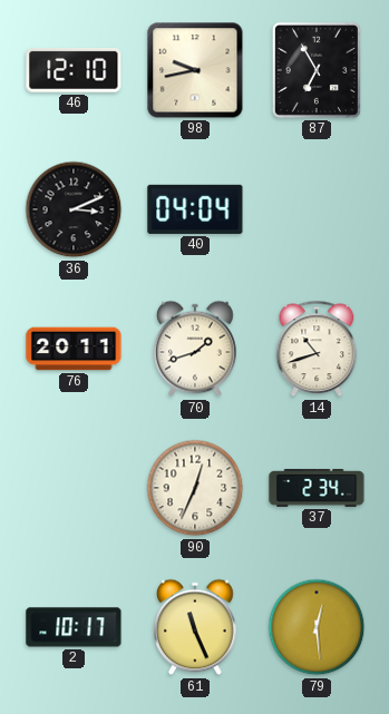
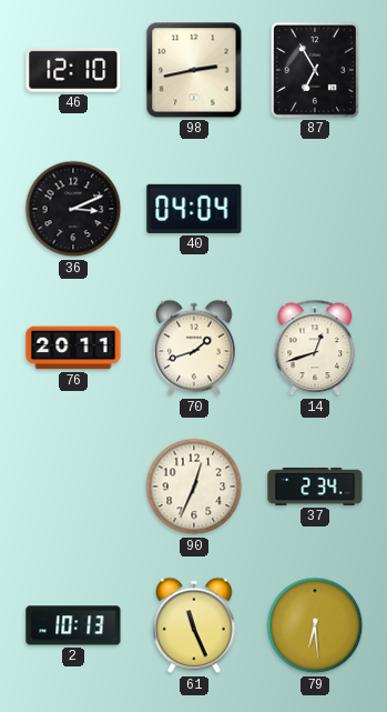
98: 9:43 -> 2:43
14: 10:42 -> 12:42
2: 10:17 -> 10:13
79: 12:29 -> 6:29
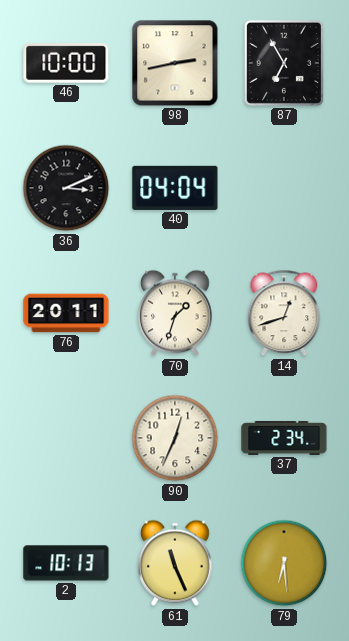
46: 12:10 -> 10:00
70: 1:42 -> 1:33
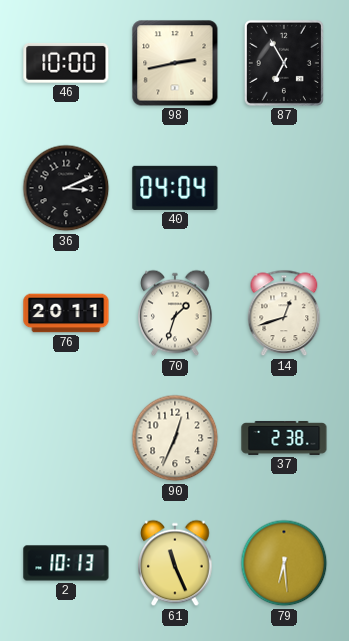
37: 2:34 -> 2:38
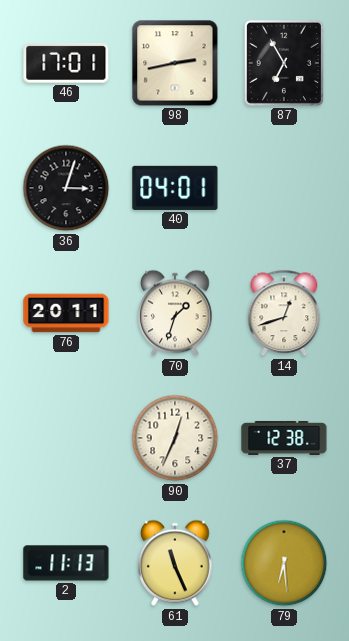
46: 10:00 -> 17:01
36: 3:11 -> 3:03
40: 04:04 -> 04:01
37: 2:38 -> 12:38
2: 10:13 -> 11:13
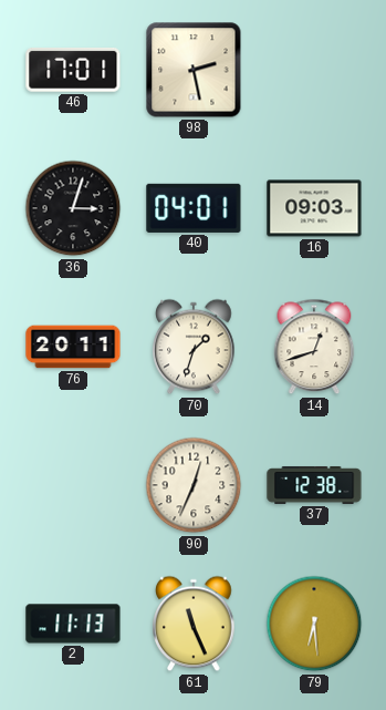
98: 2:43 -> 2:28
87: 6:55 -> none
16: none -> 09:03
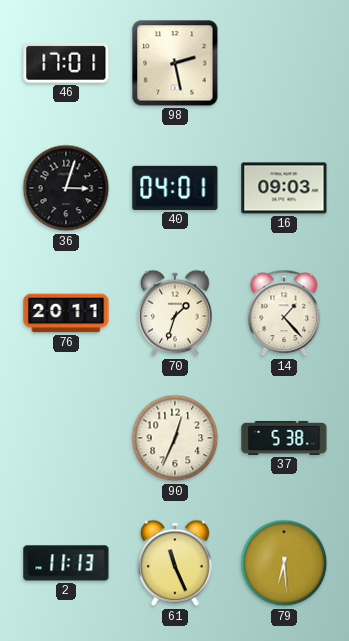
14: 12:42 -> 1:23
37: 12:38 -> 5:38
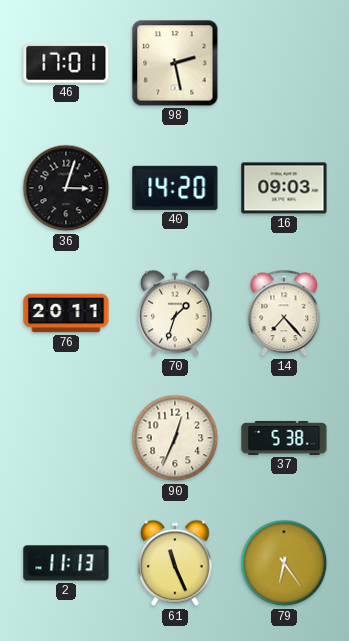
40: 04:01 -> 14:20
14: 1:23 -> 7:23
79: 6:29 -> 6:24
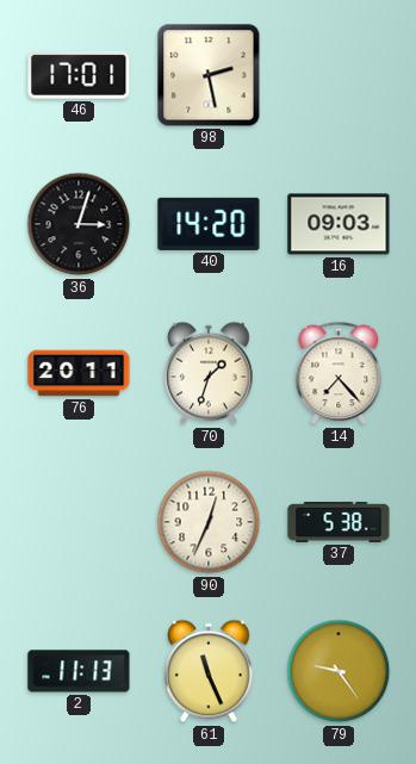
79: 6:24 -> 9:24
